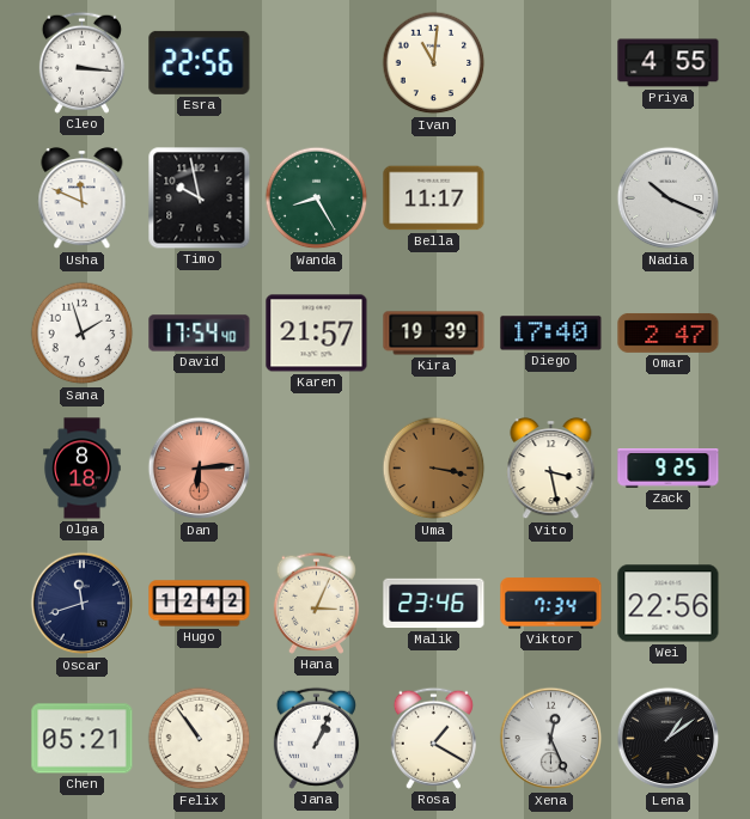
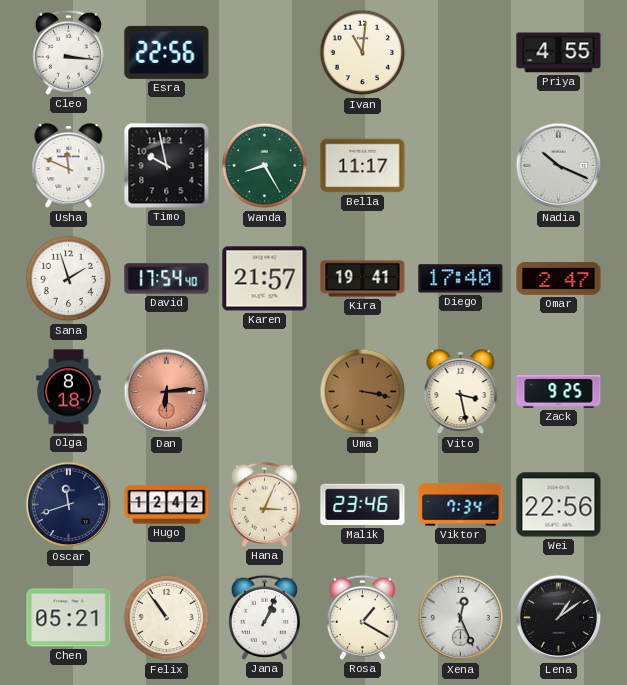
Kira: 19:39 -> 19:41
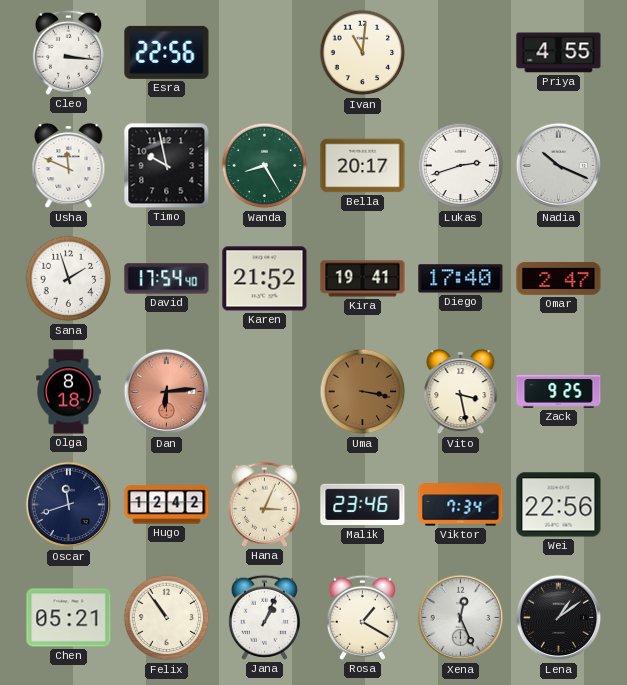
Bella: 11:17 -> 20:17
Lukas: none -> 2:42
Karen: 21:57 -> 21:52
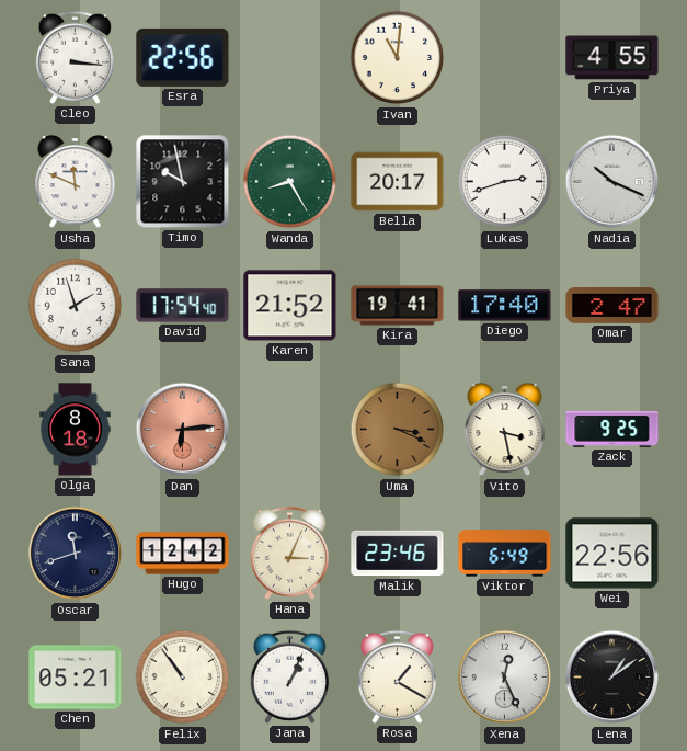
Uma: 3:17 -> 3:19
Viktor: 7:34 -> 6:49
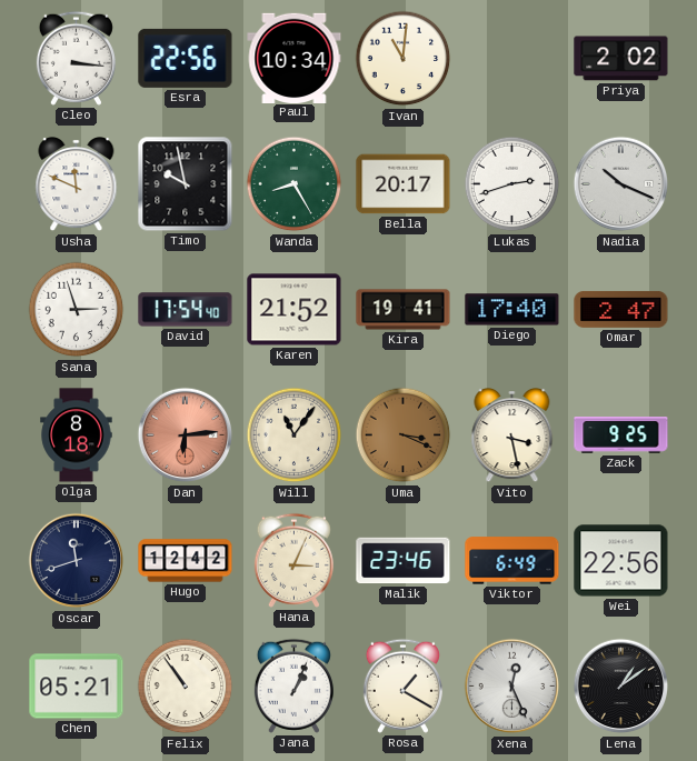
Paul: none -> 10:34
Priya: 4:55 -> 2:02
Sana: 1:57 -> 2:57
Will: none -> 11:06
